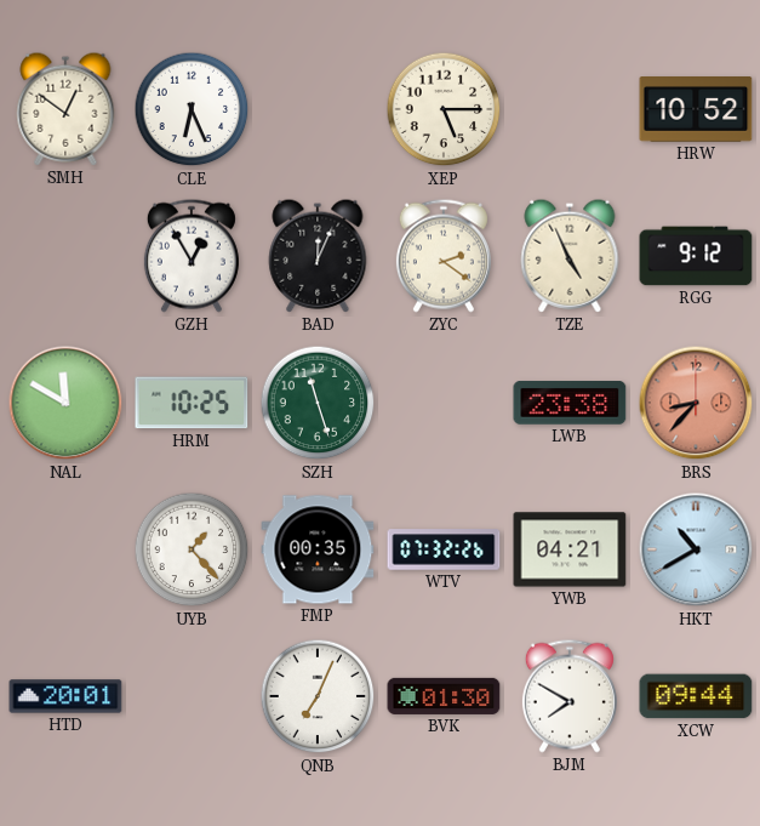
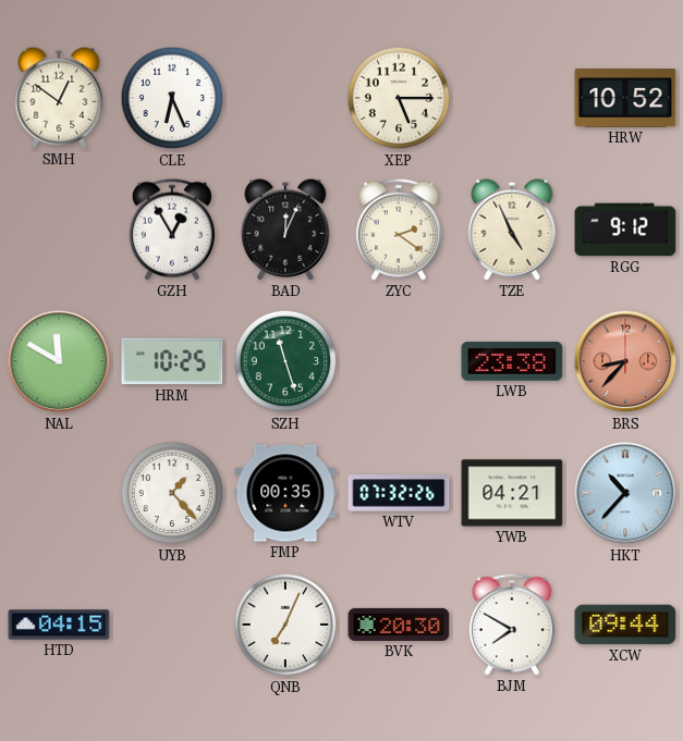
HKT: 10:40 -> 10:37
HTD: 20:01 -> 04:15
BVK: 01:30 -> 20:30
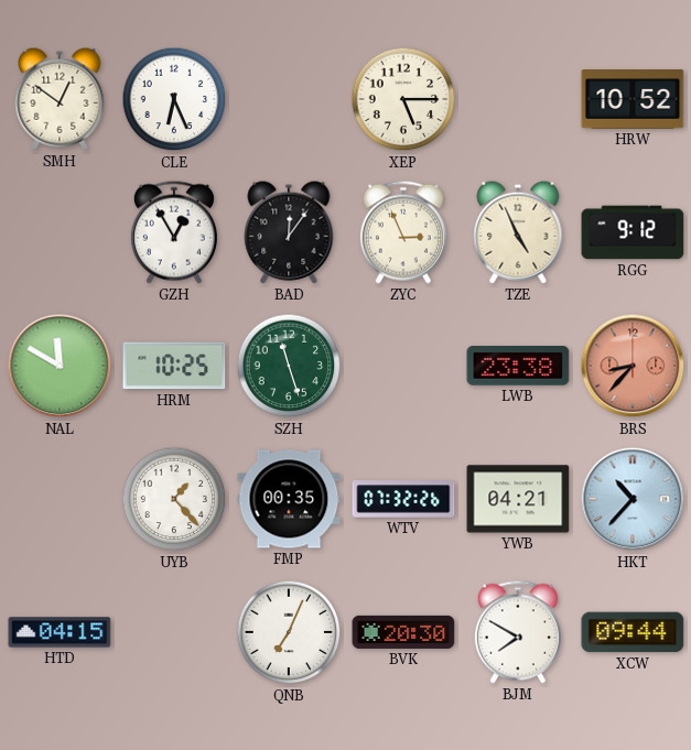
BAD: 12:04 -> 12:06
ZYC: 2:21 -> 2:56
